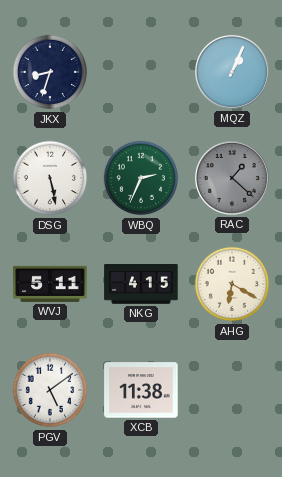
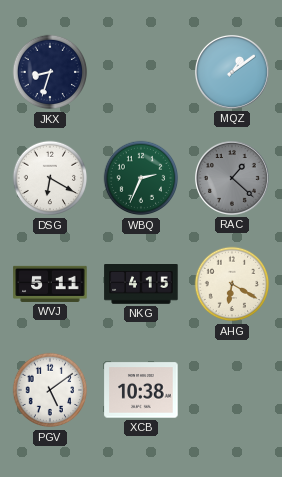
MQZ: 1:04 -> 1:09
DSG: 5:28 -> 6:20
XCB: 11:38 -> 10:38
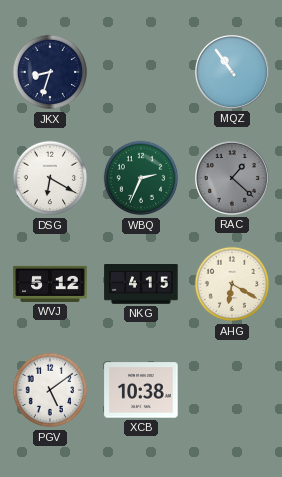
MQZ: 1:09 -> 10:54
WVJ: 5:11 -> 5:12
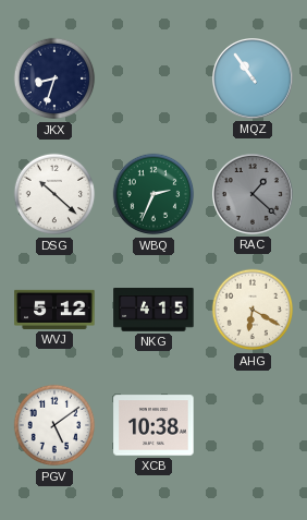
DSG: 6:20 -> 10:22
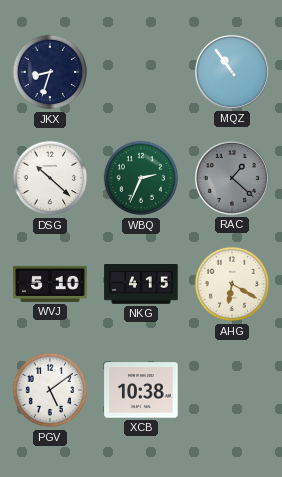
WVJ: 5:12 -> 5:10
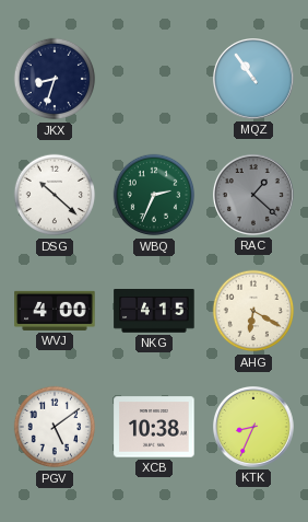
WVJ: 5:10 -> 4:00
KTK: none -> 8:34
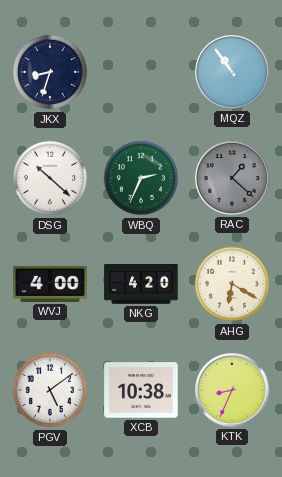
NKG: 4:15 -> 4:20
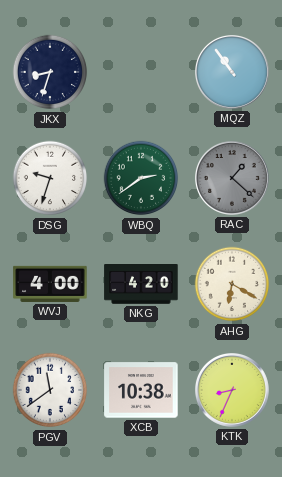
DSG: 10:22 -> 9:33
WBQ: 2:34 -> 2:39
PGV: 5:09 -> 11:39
